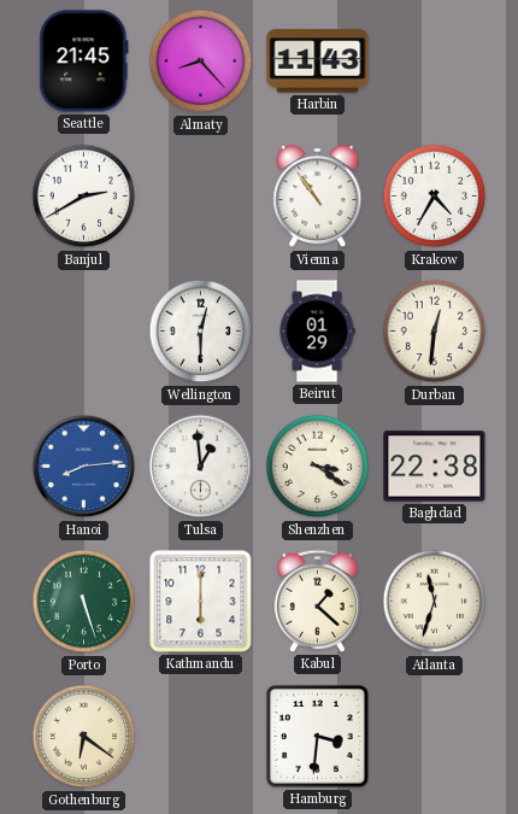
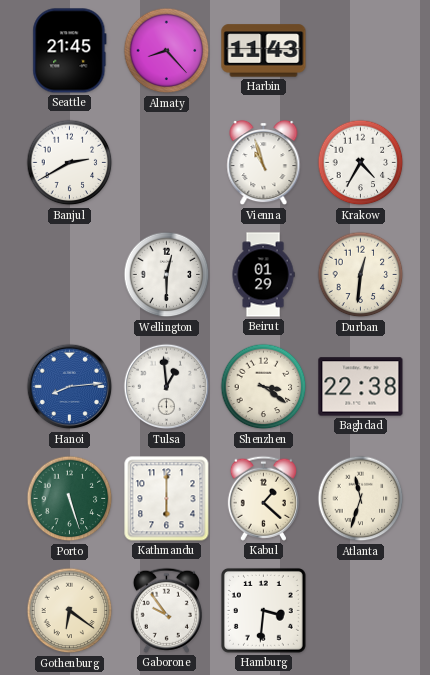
Vienna: 10:54 -> 10:57
Gaborone: none -> 9:54
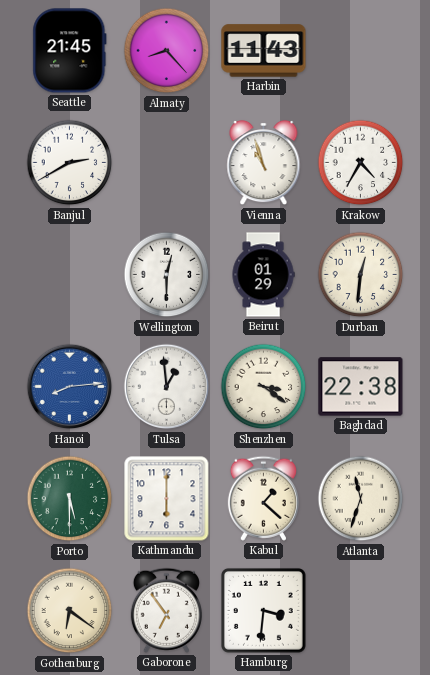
Porto: 5:27 -> 5:30
Gaborone: 9:54 -> 6:54
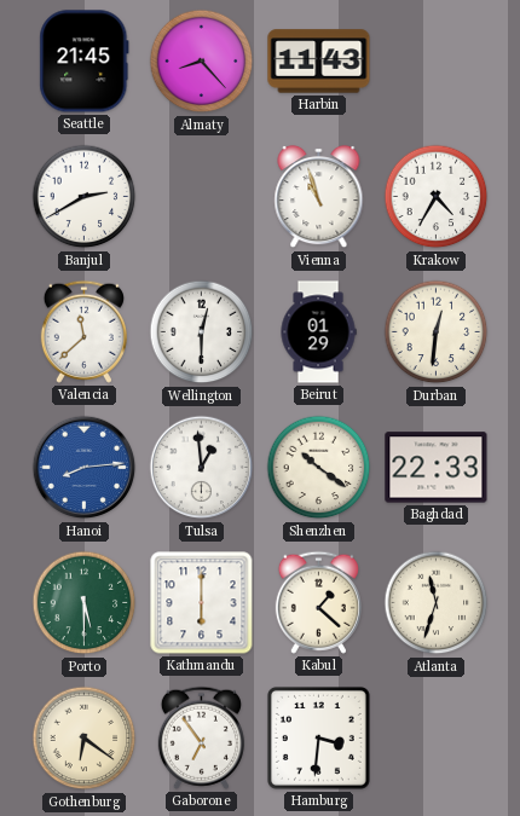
Valencia: none -> 11:38
Shenzhen: 3:21 -> 10:21
Baghdad: 22:38 -> 22:33
